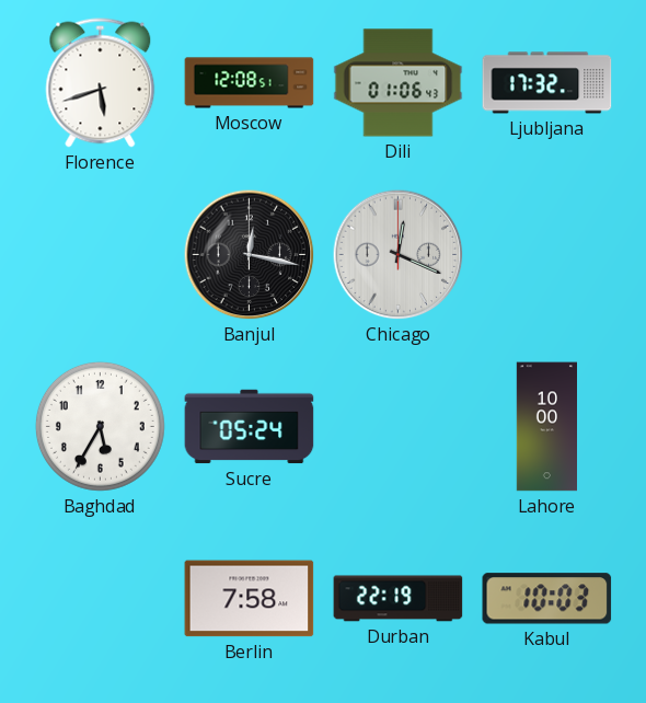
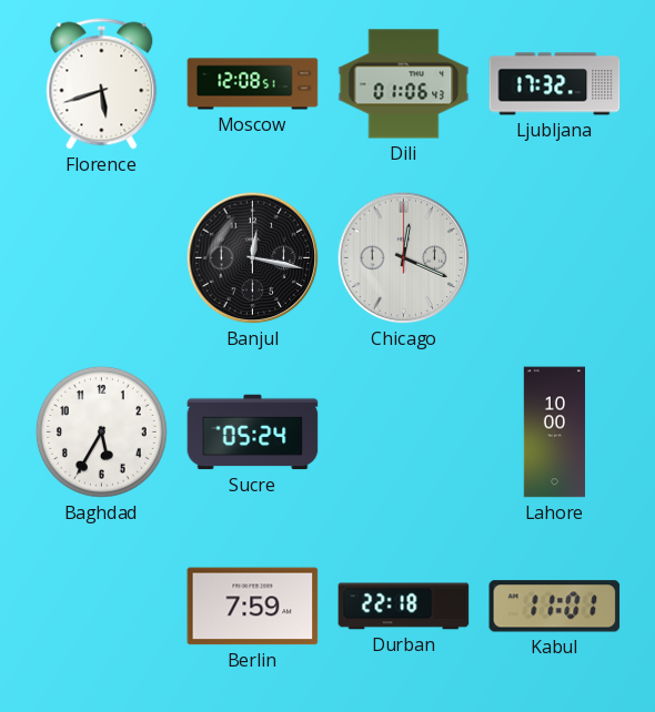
Berlin: 7:58 -> 7:59
Durban: 22:19 -> 22:18
Kabul: 10:03 -> 11:01
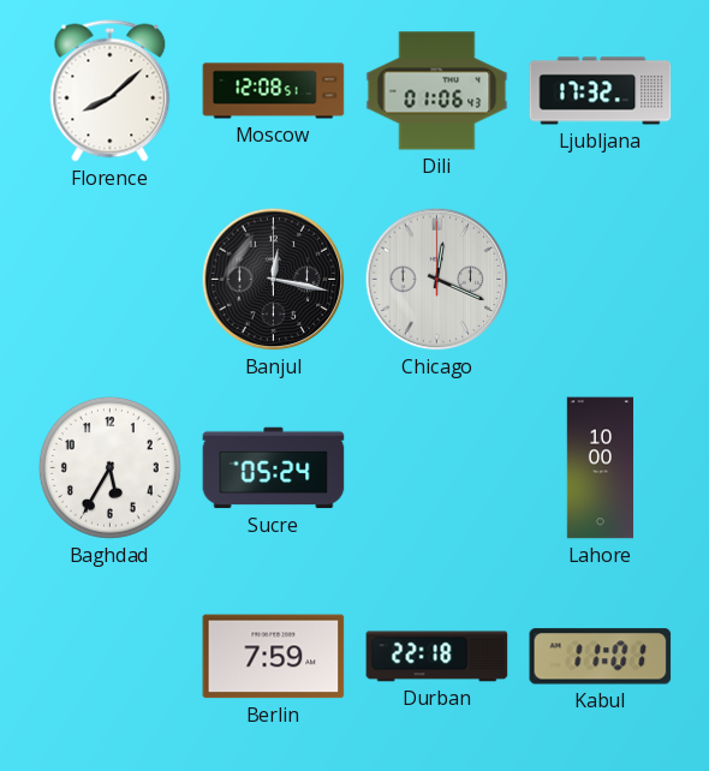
Florence: 5:42 -> 8:08
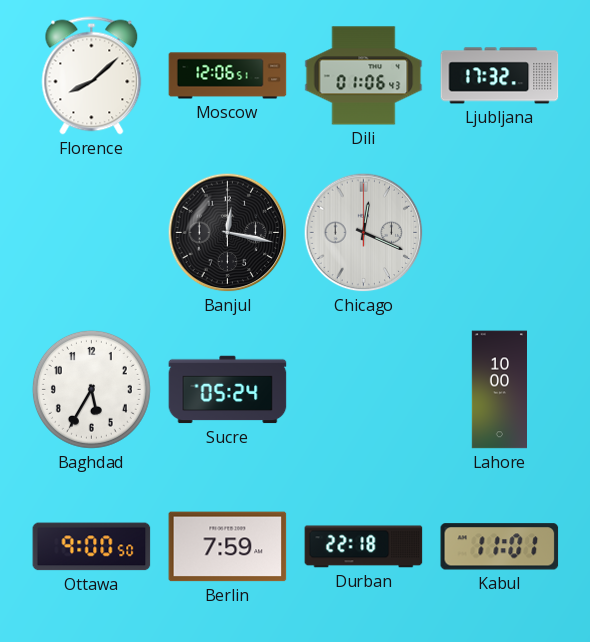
Moscow: 12:08 -> 12:06
Ottawa: none -> 9:00
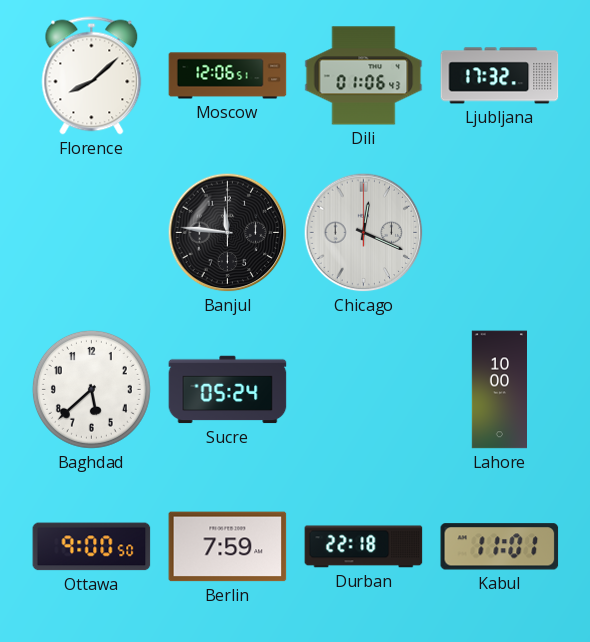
Banjul: 12:17 -> 11:46
Baghdad: 5:35 -> 5:38
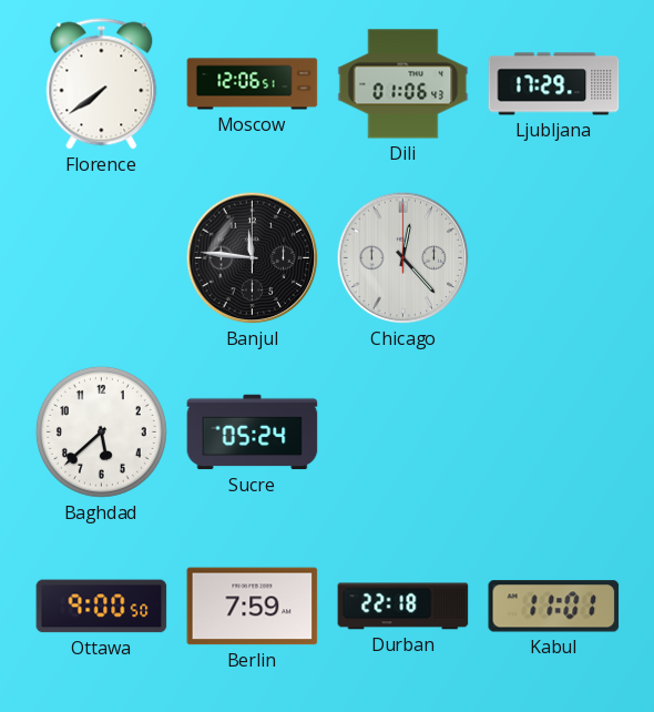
Florence: 8:08 -> 7:39
Ljubljana: 17:32 -> 17:29
Chicago: 12:19 -> 12:23
Lahore: 10:00 -> none
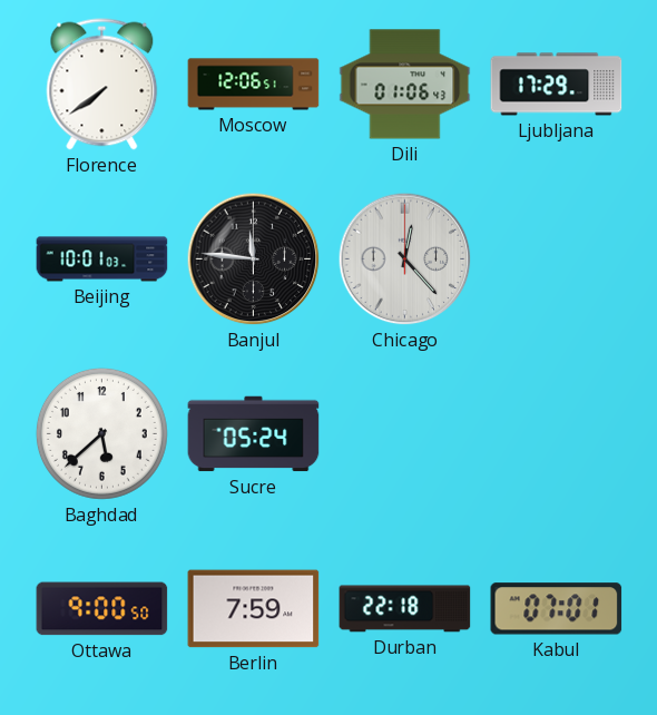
Beijing: none -> 10:01
Kabul: 11:01 -> 07:01
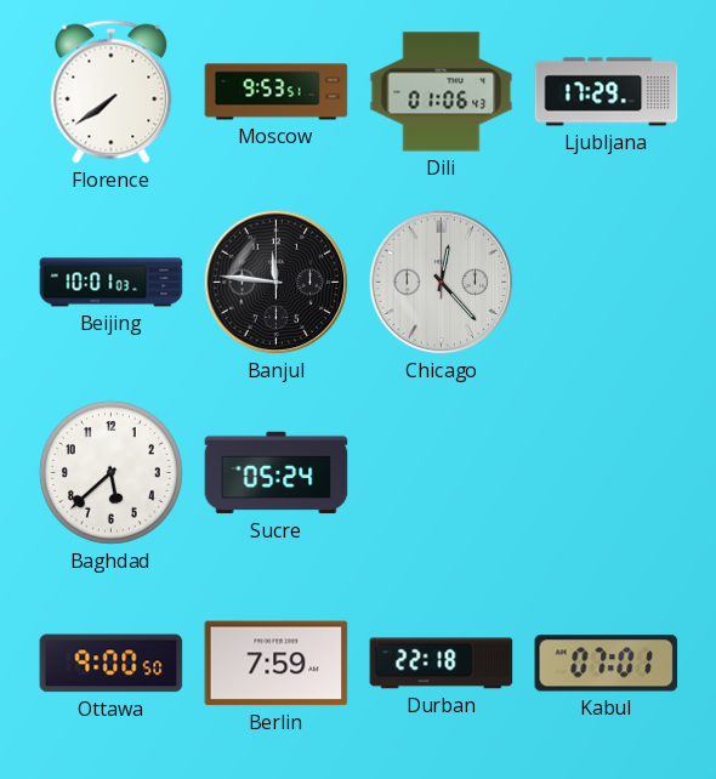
Moscow: 12:06 -> 9:53
